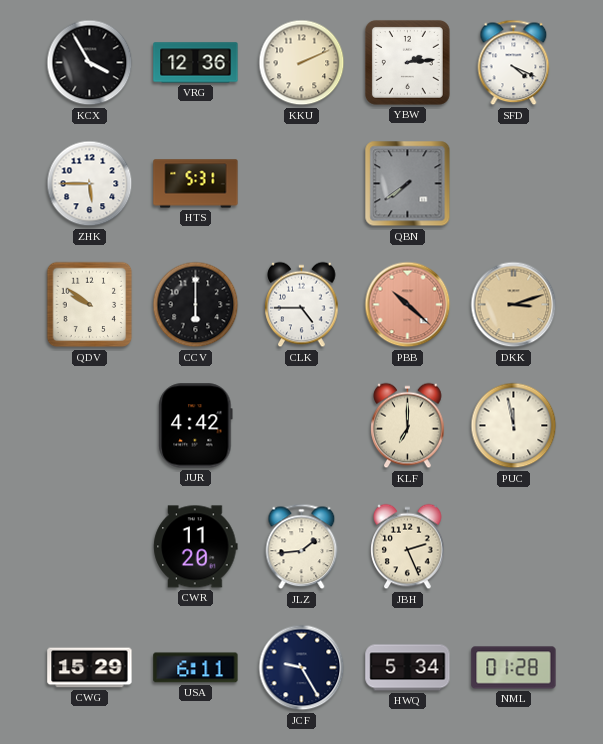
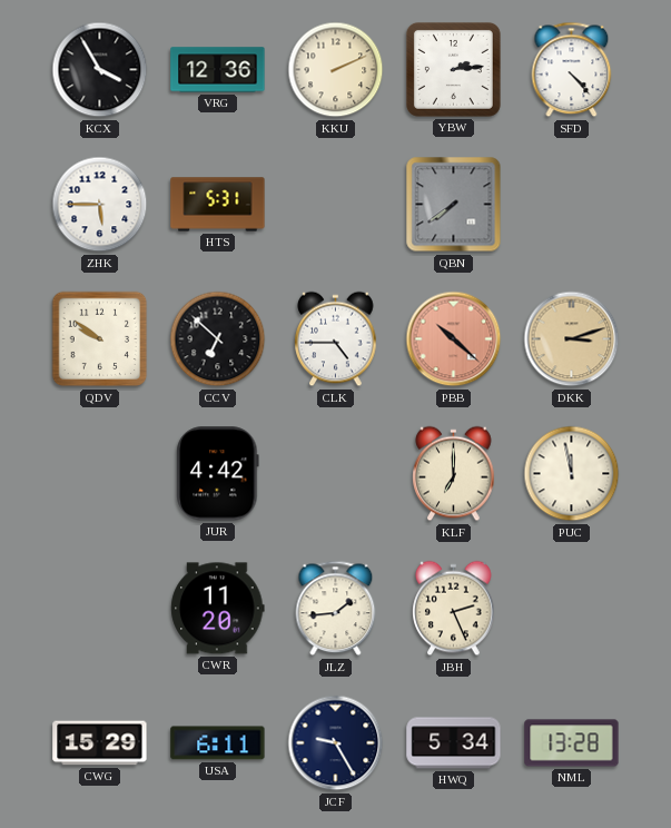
SFD: 4:19 -> 4:23
CCV: 6:00 -> 6:52
NML: 01:28 -> 13:28
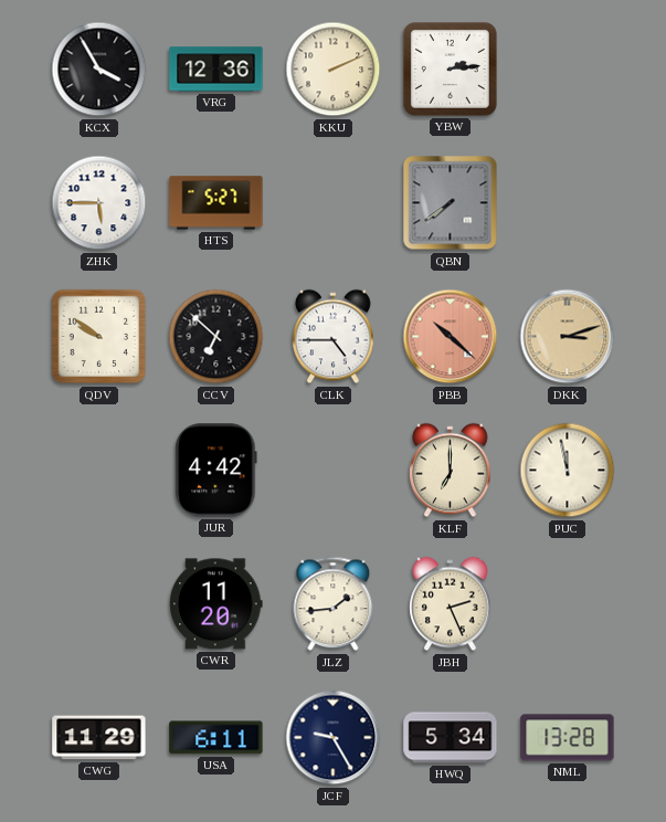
SFD: 4:23 -> none
HTS: 5:31 -> 5:27
CWG: 15:29 -> 11:29
